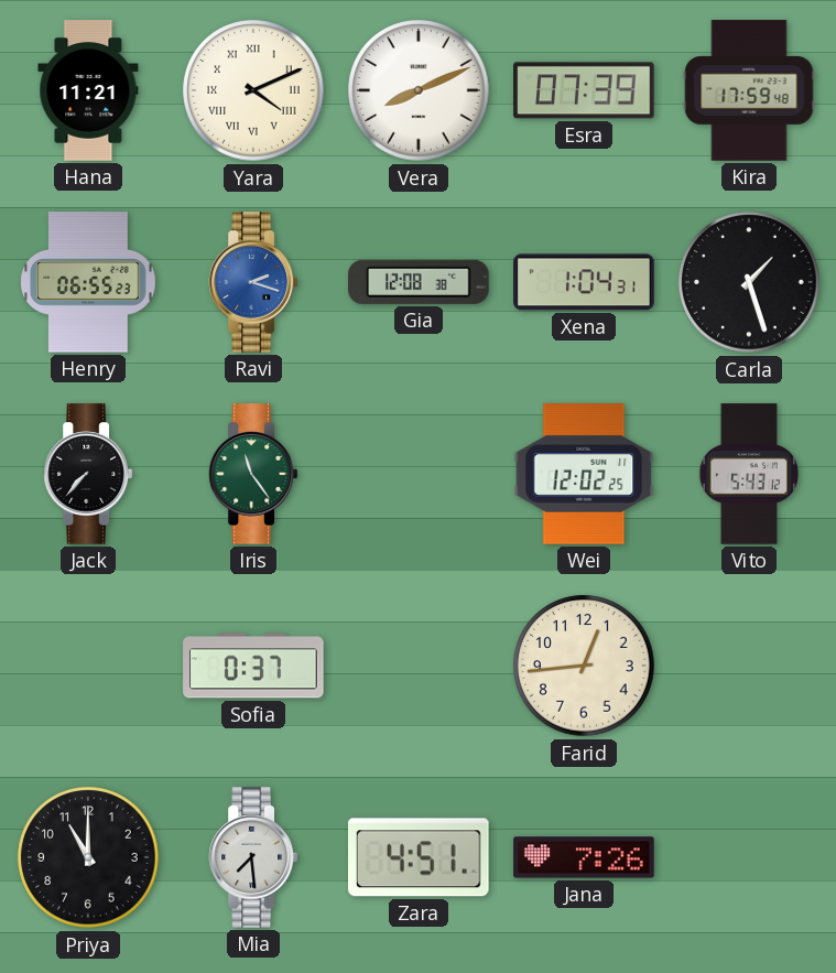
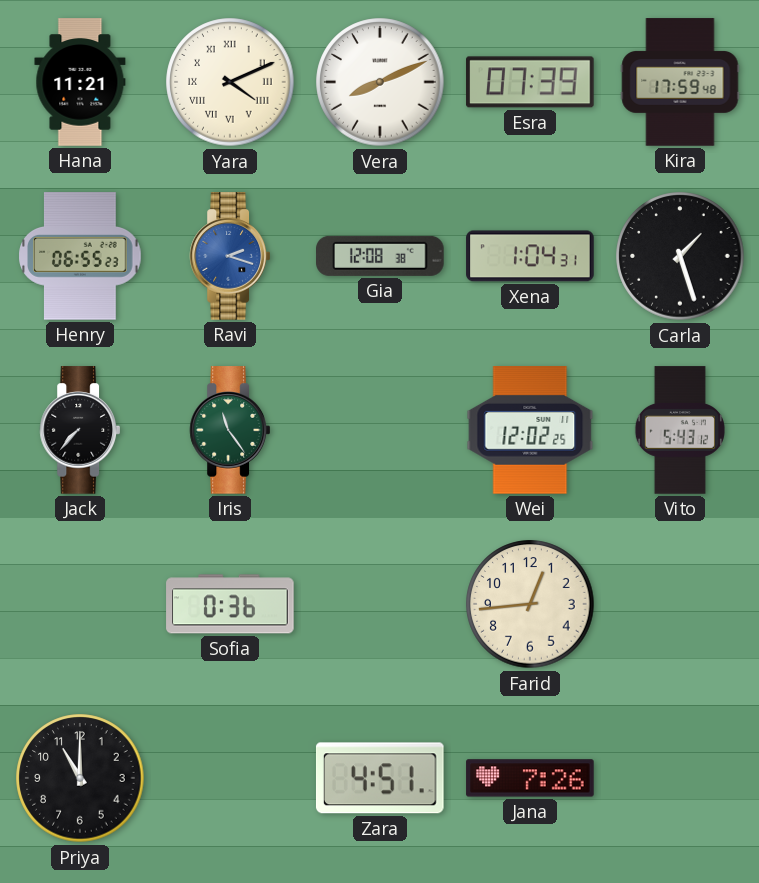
Sofia: 0:37 -> 0:36
Mia: 7:29 -> none
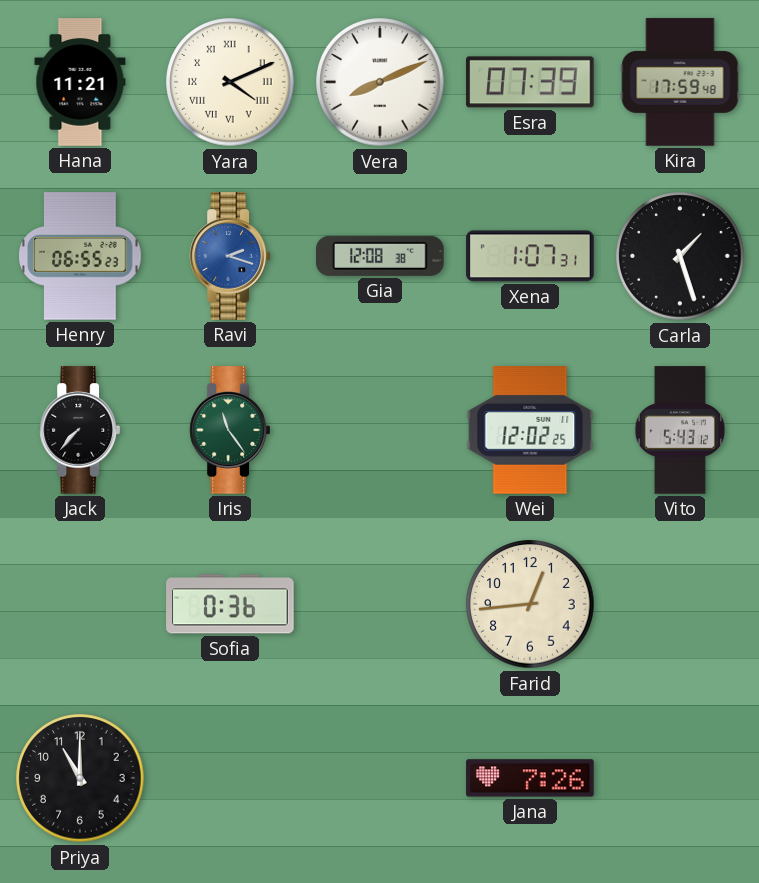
Xena: 1:04 -> 1:07
Zara: 4:51 -> none
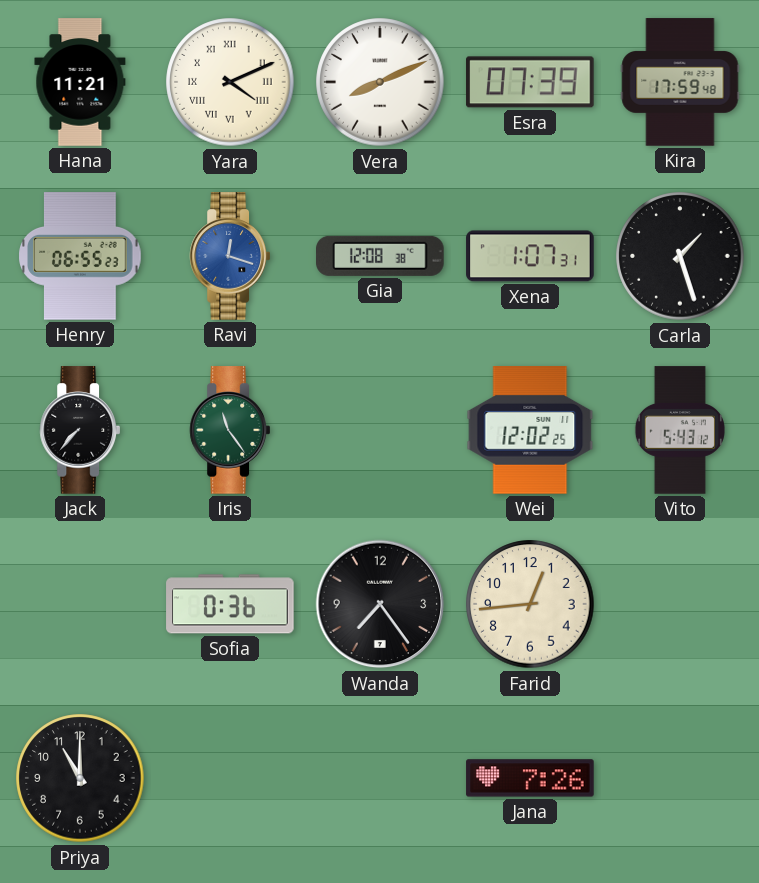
Ravi: 2:18 -> 12:18
Wanda: none -> 7:24
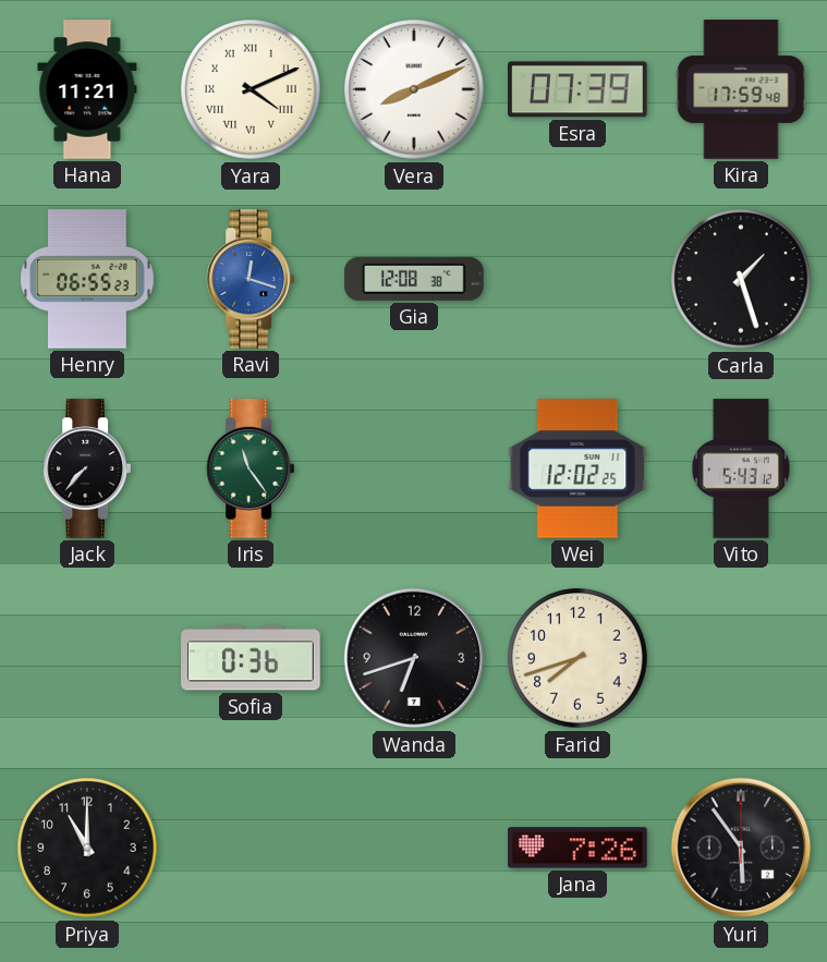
Xena: 1:07 -> none
Wanda: 7:24 -> 6:42
Farid: 12:44 -> 7:42
Yuri: none -> 5:54
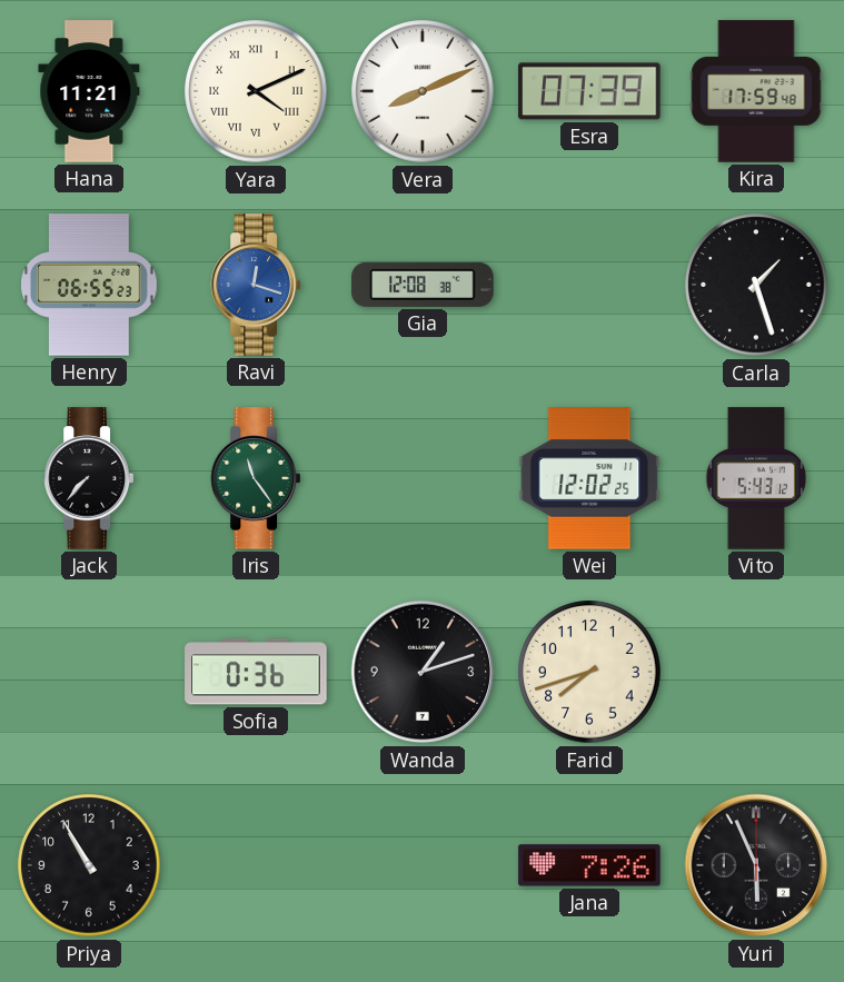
Wanda: 6:42 -> 1:12
Priya: 11:00 -> 10:55
Yuri: 5:54 -> 5:56
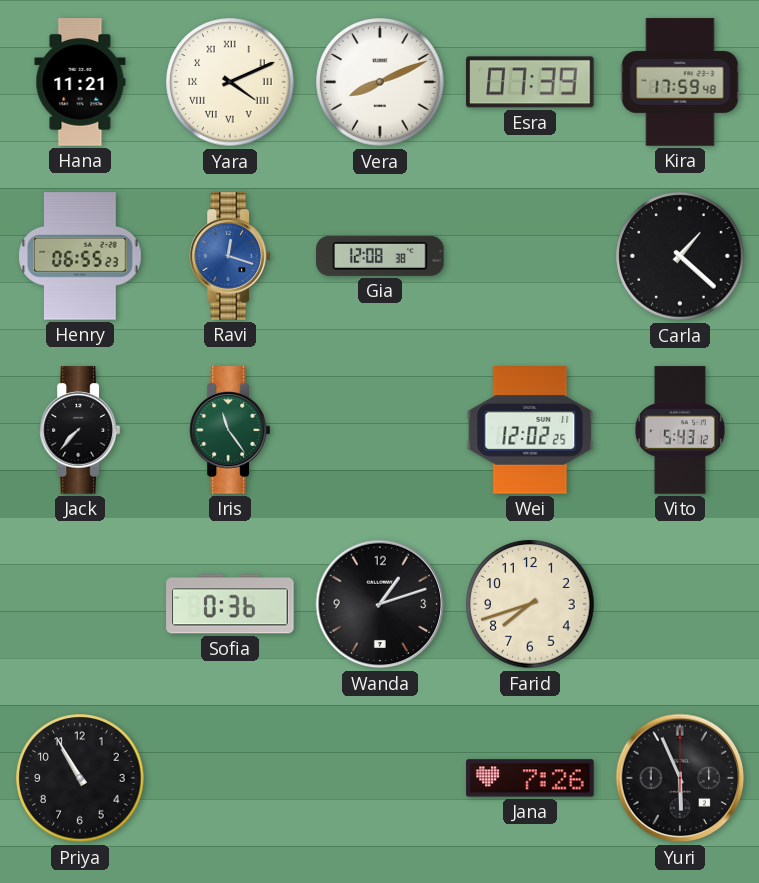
Carla: 1:27 -> 1:22
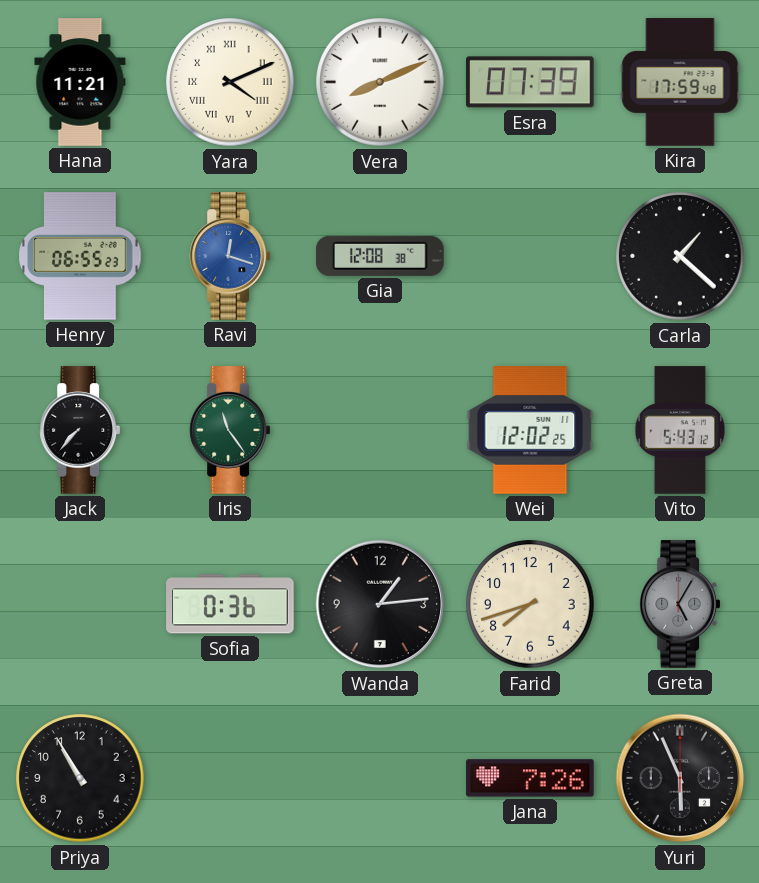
Wanda: 1:12 -> 1:14
Greta: none -> 5:05
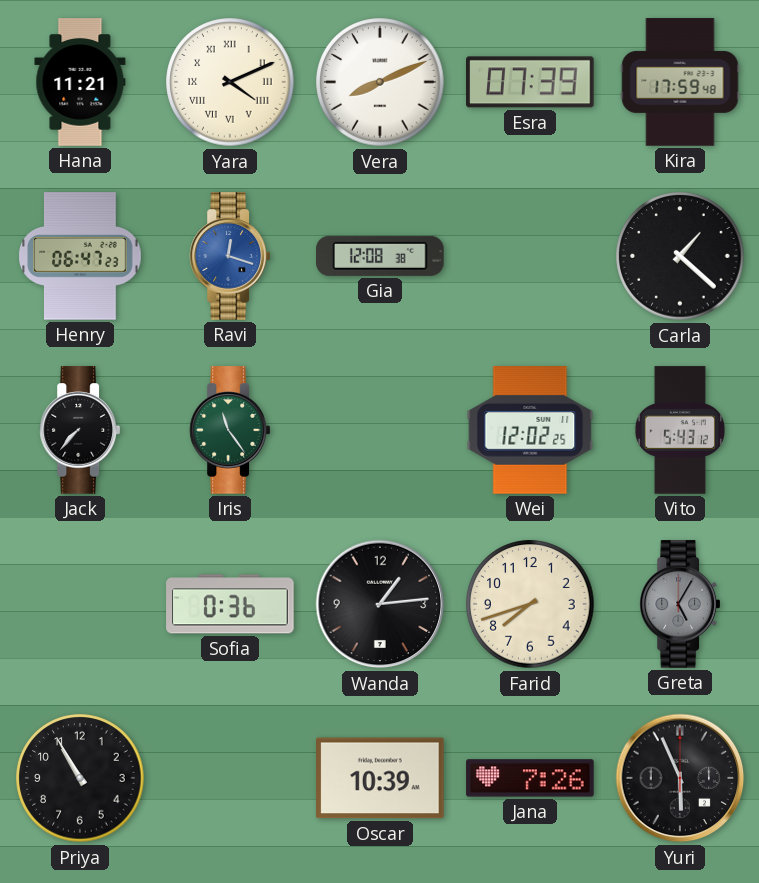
Henry: 06:55 -> 06:47
Oscar: none -> 10:39
